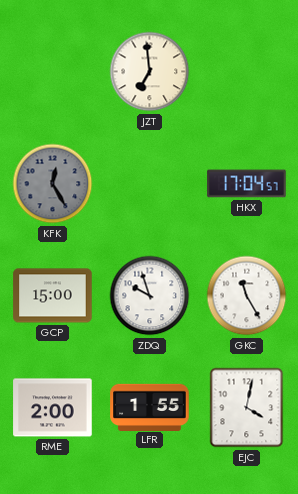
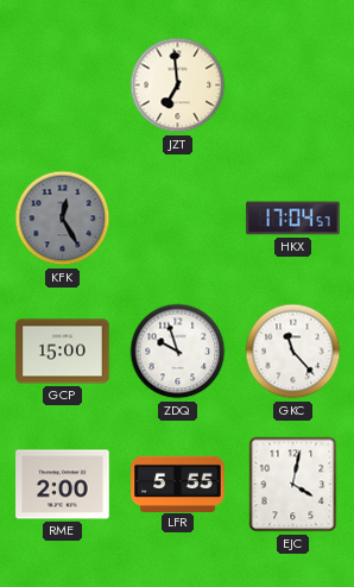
GKC: 11:25 -> 11:23
LFR: 1:55 -> 5:55
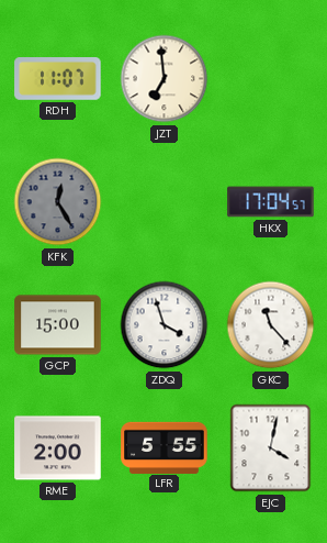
RDH: none -> 11:07
ZDQ: 9:57 -> 3:57
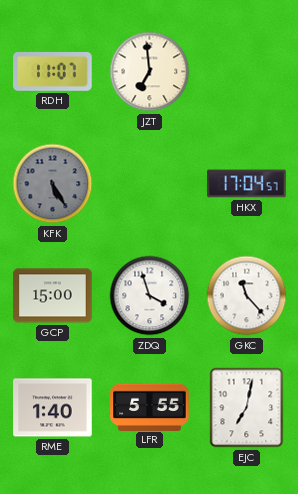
KFK: 12:25 -> 5:25
RME: 2:00 -> 1:40
EJC: 4:02 -> 7:02
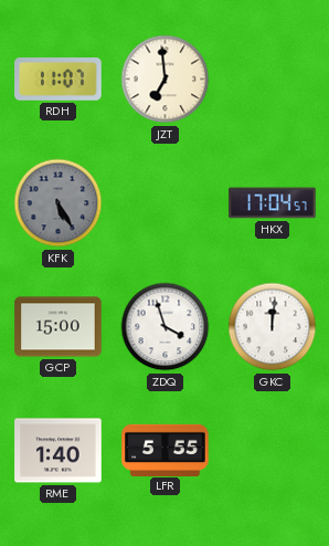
GKC: 11:23 -> 12:01
EJC: 7:02 -> none
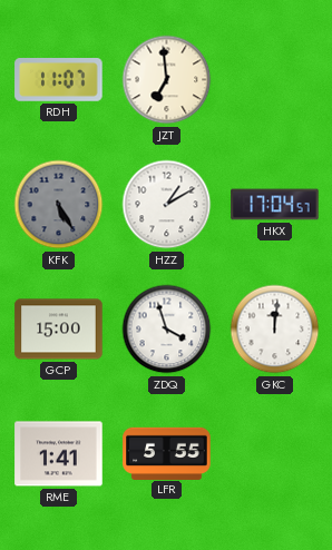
HZZ: none -> 1:10
RME: 1:40 -> 1:41
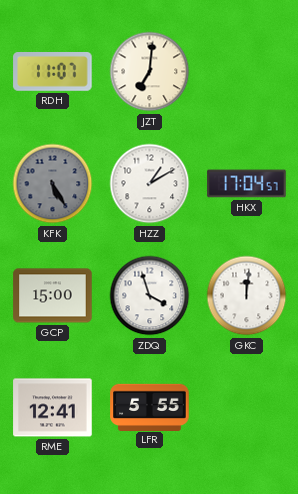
JZT: 6:59 -> 7:01
RME: 1:41 -> 12:41
